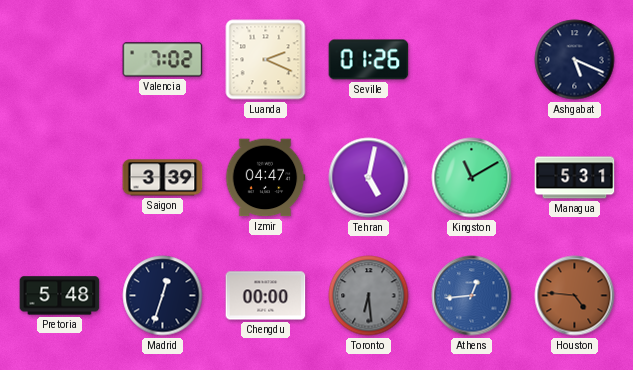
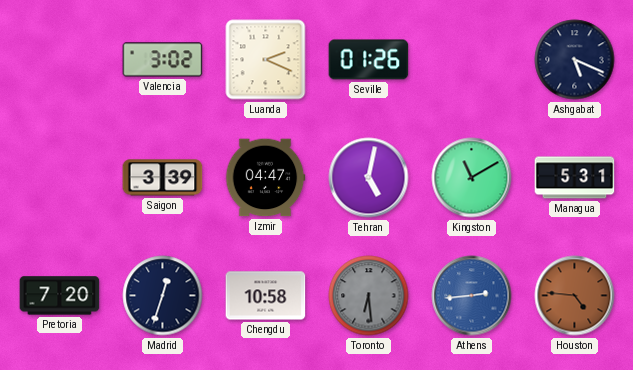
Valencia: 7:02 -> 3:02
Pretoria: 5:48 -> 7:20
Chengdu: 00:00 -> 10:58
Athens: 12:44 -> 2:44
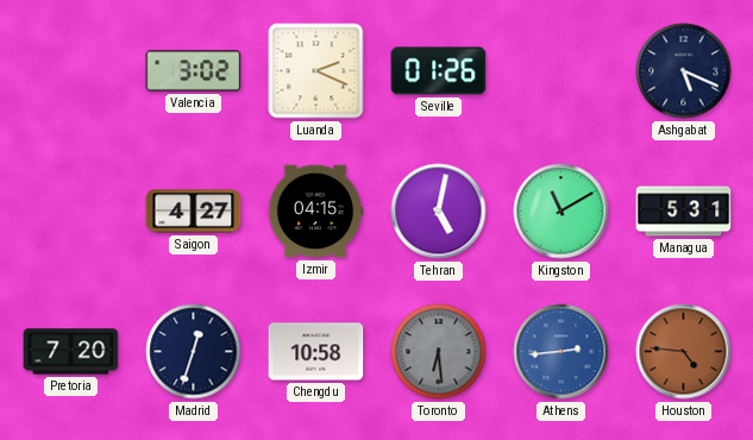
Saigon: 3:39 -> 4:27
Izmir: 04:47 -> 04:15
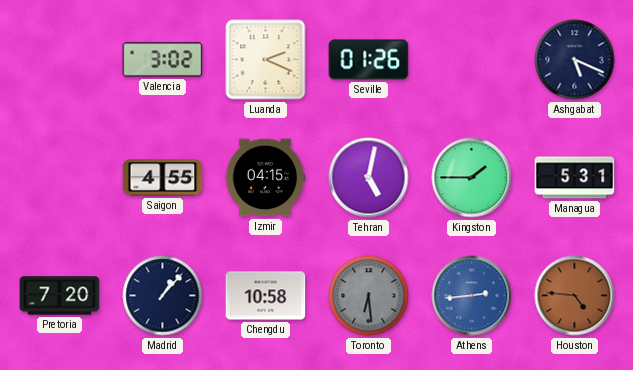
Saigon: 4:27 -> 4:55
Kingston: 11:10 -> 1:45
Madrid: 12:33 -> 1:07
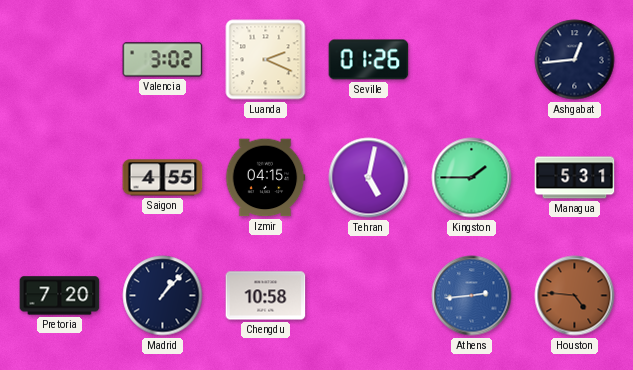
Ashgabat: 5:19 -> 12:44
Toronto: 6:29 -> none
